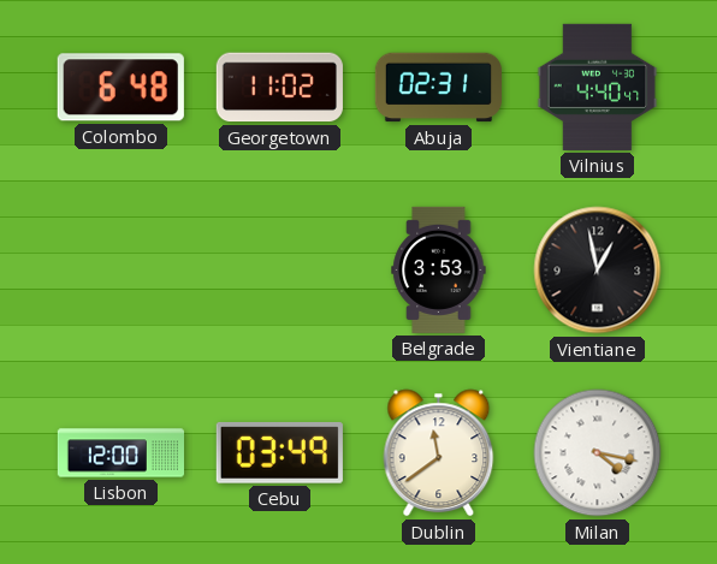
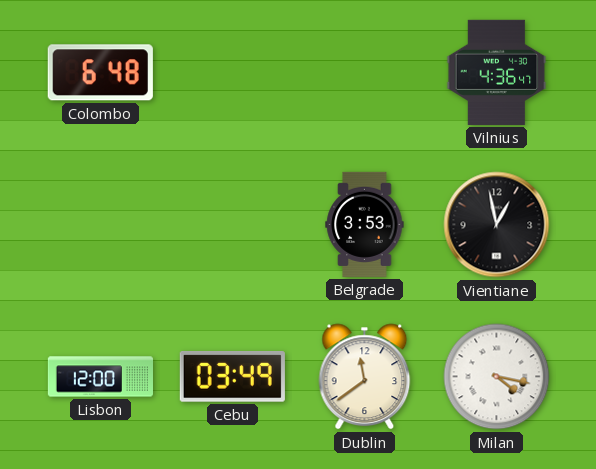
Georgetown: 11:02 -> none
Abuja: 02:31 -> none
Vilnius: 4:40 -> 4:36
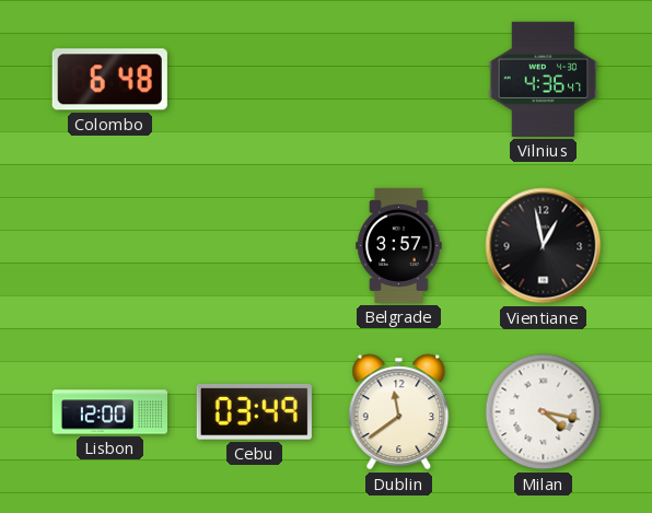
Belgrade: 3:53 -> 3:57
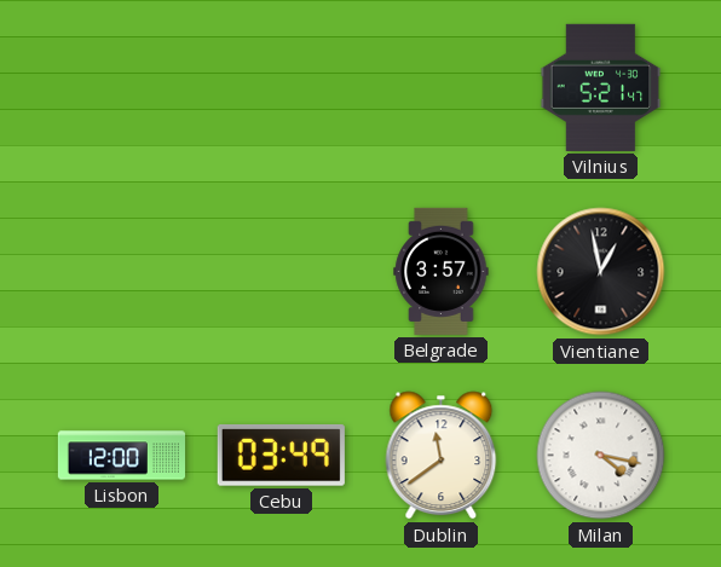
Colombo: 6:48 -> none
Vilnius: 4:36 -> 5:21
